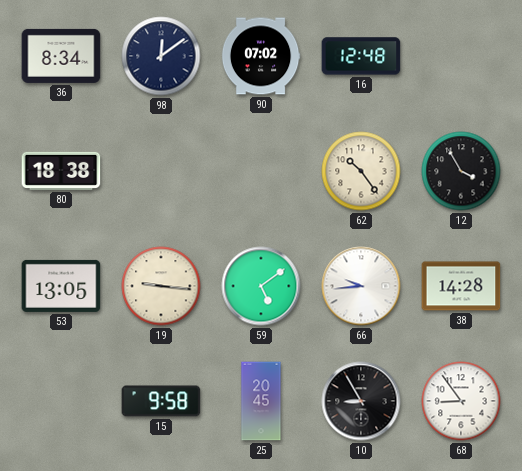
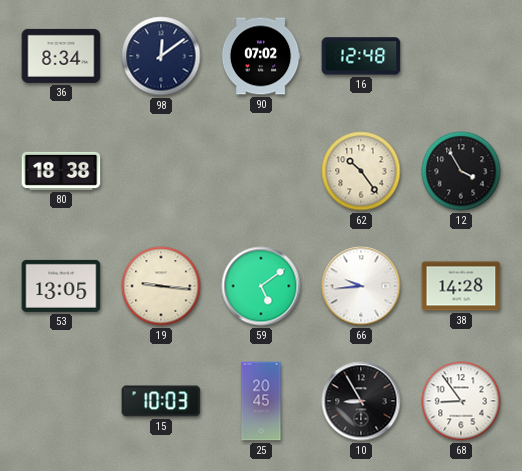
15: 9:58 -> 10:03
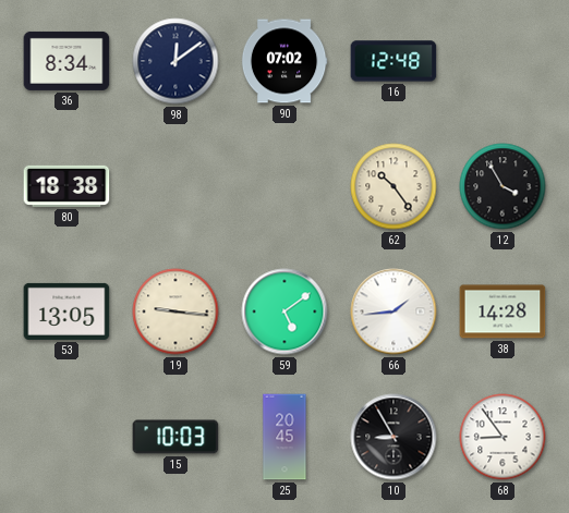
66: 9:44 -> 1:44
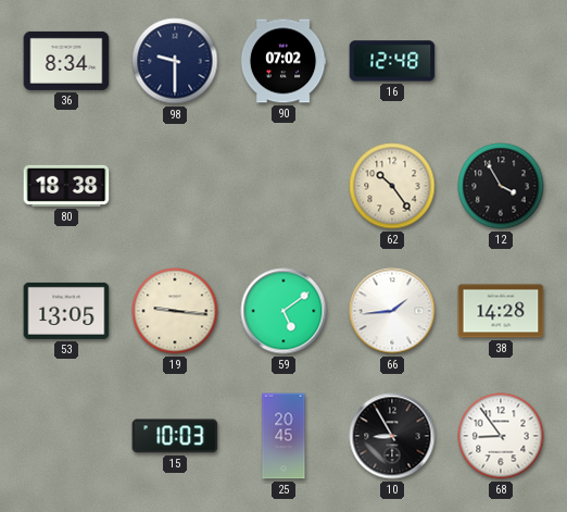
98: 12:09 -> 9:30
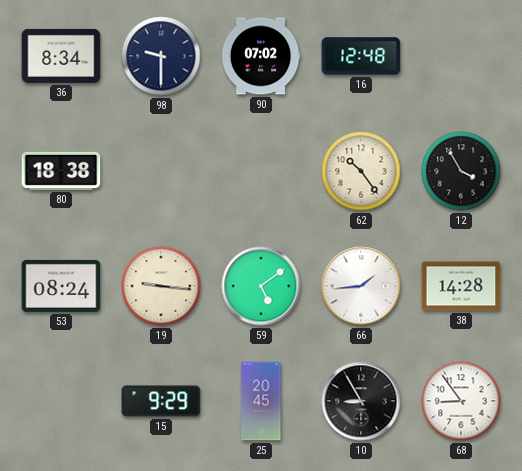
53: 13:05 -> 08:24
15: 10:03 -> 9:29
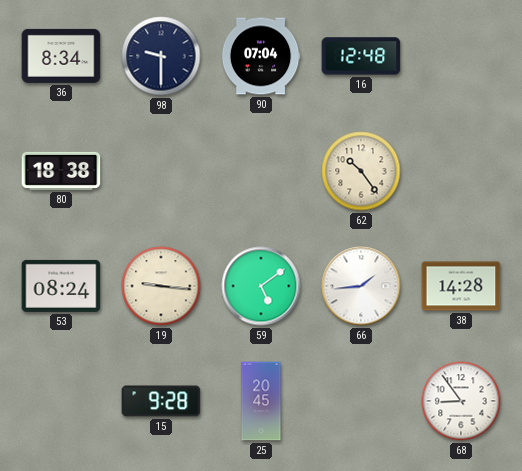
90: 07:02 -> 07:04
12: 3:55 -> none
15: 9:29 -> 9:28
10: 8:55 -> none
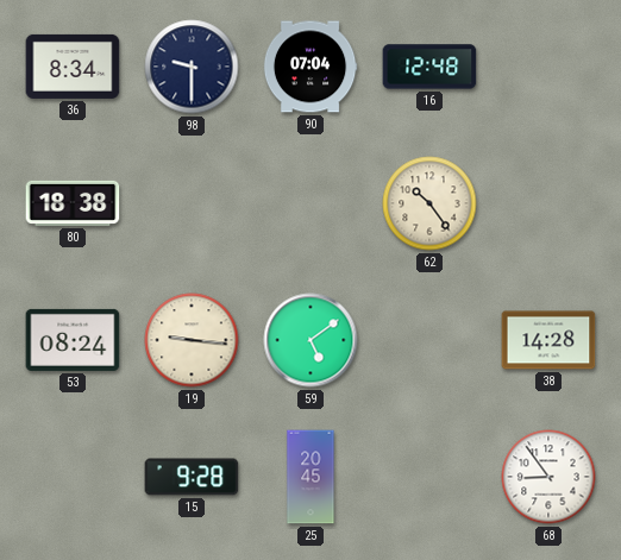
66: 1:44 -> none
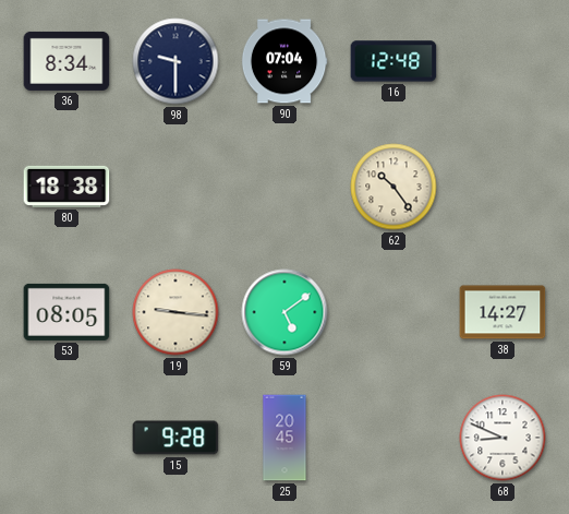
53: 08:24 -> 08:05
38: 14:28 -> 14:27
68: 8:54 -> 8:49
